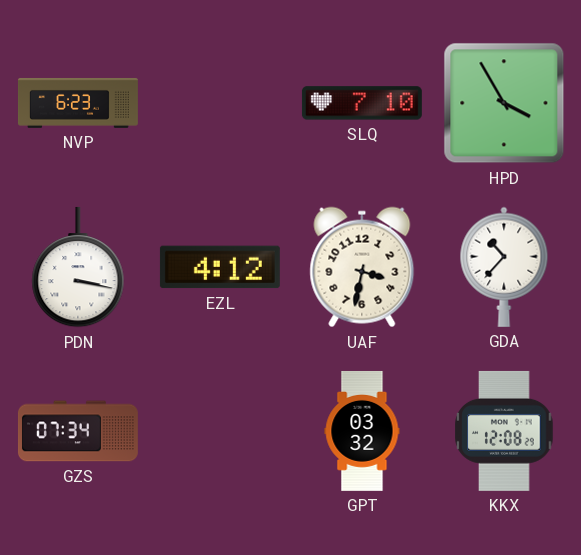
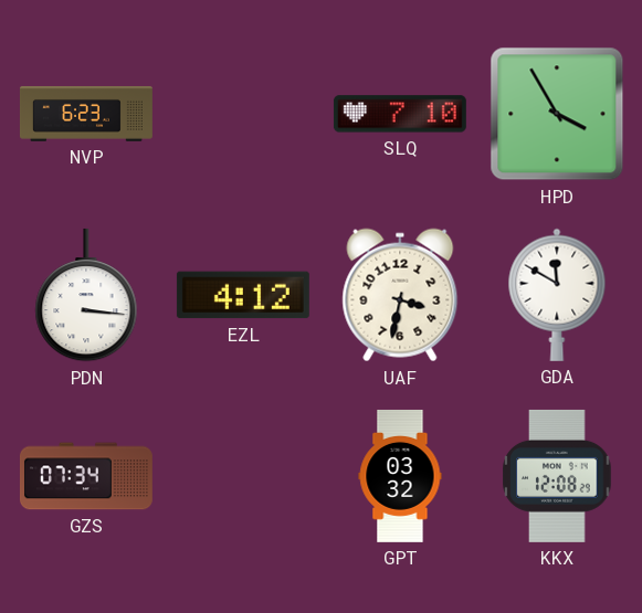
PDN: 3:17 -> 3:16
GDA: 10:37 -> 11:50
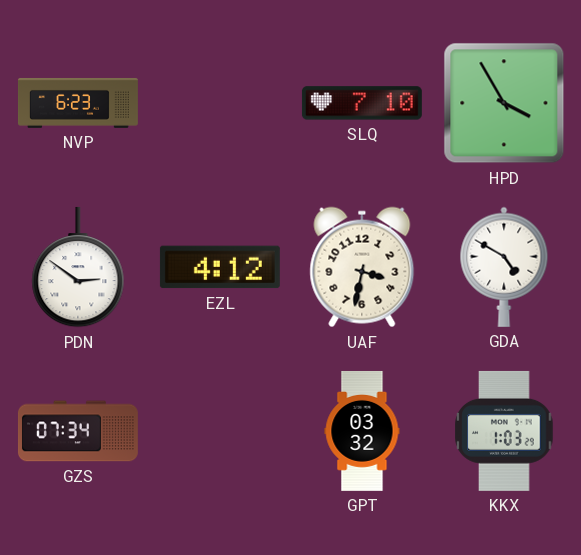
PDN: 3:16 -> 2:51
GDA: 11:50 -> 4:50
KKX: 12:08 -> 1:03
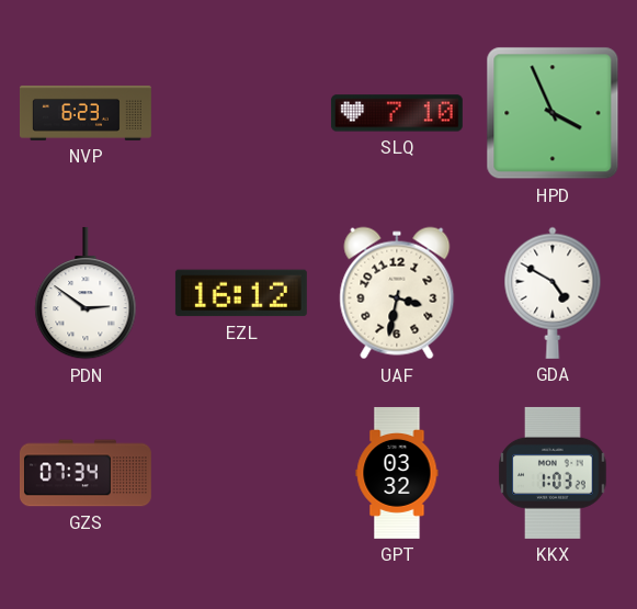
HPD: 3:55 -> 3:56
EZL: 4:12 -> 16:12
